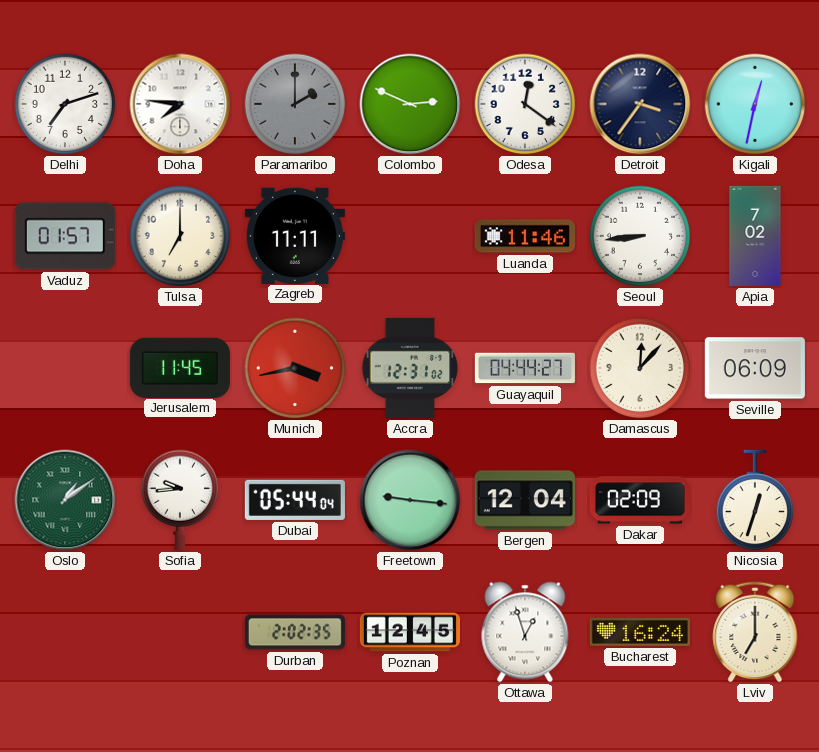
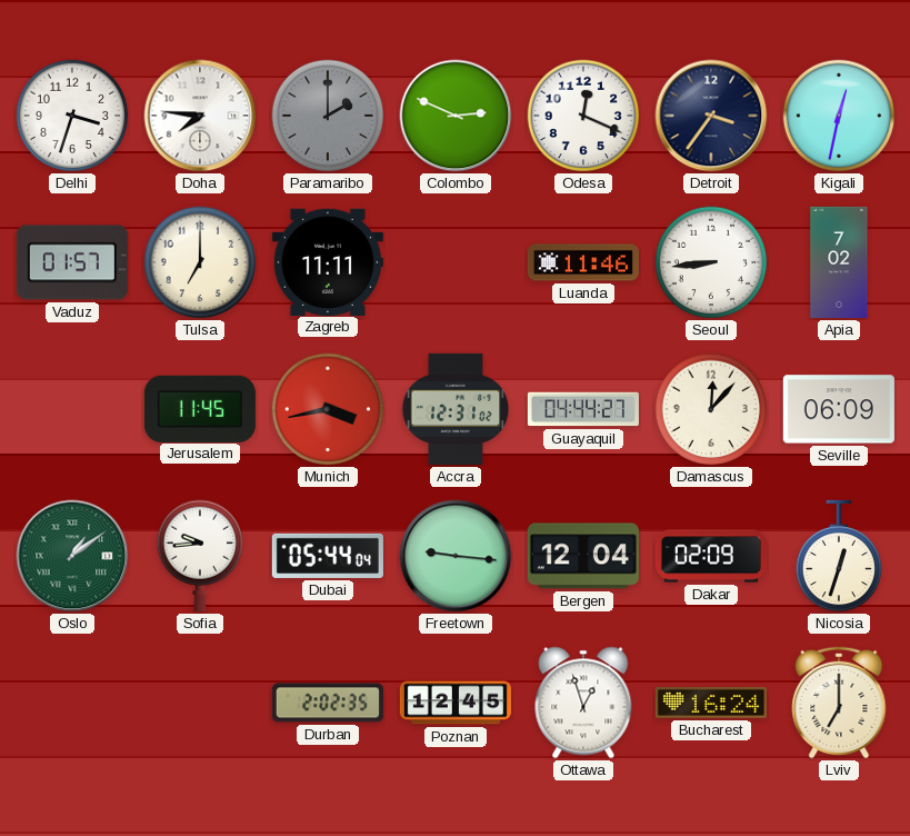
Delhi: 7:12 -> 3:33
Odesa: 12:21 -> 12:19
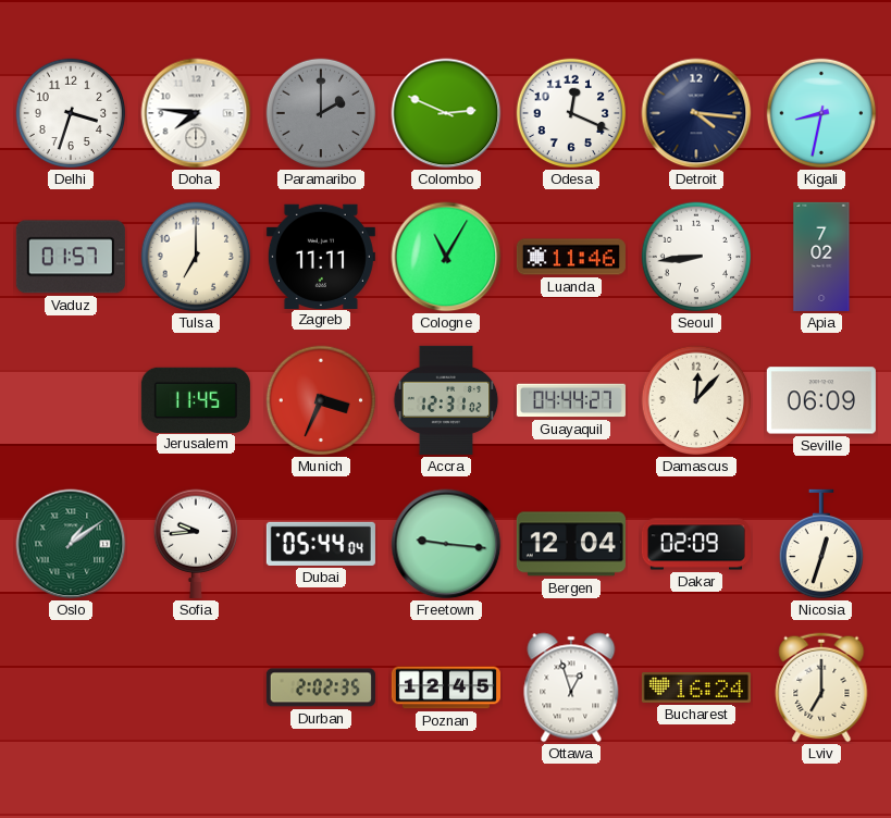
Detroit: 3:36 -> 4:16
Kigali: 12:32 -> 8:32
Cologne: none -> 11:05
Munich: 3:43 -> 3:34
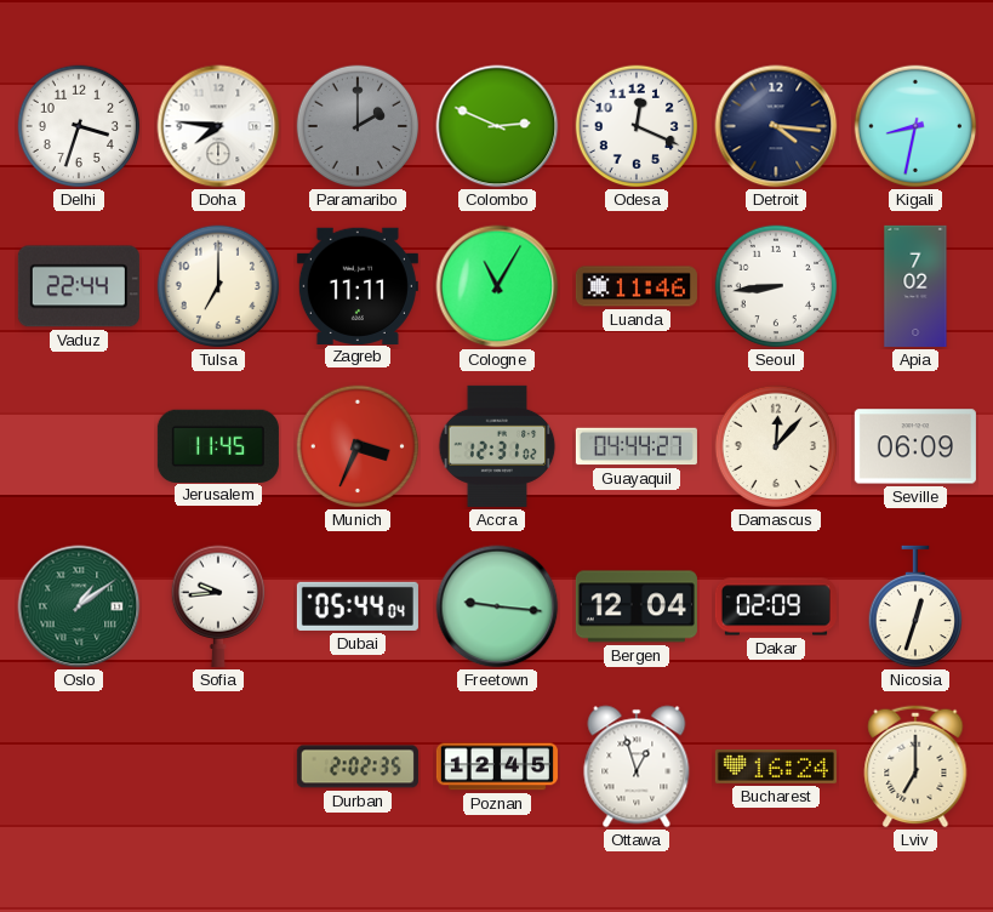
Vaduz: 01:57 -> 22:44
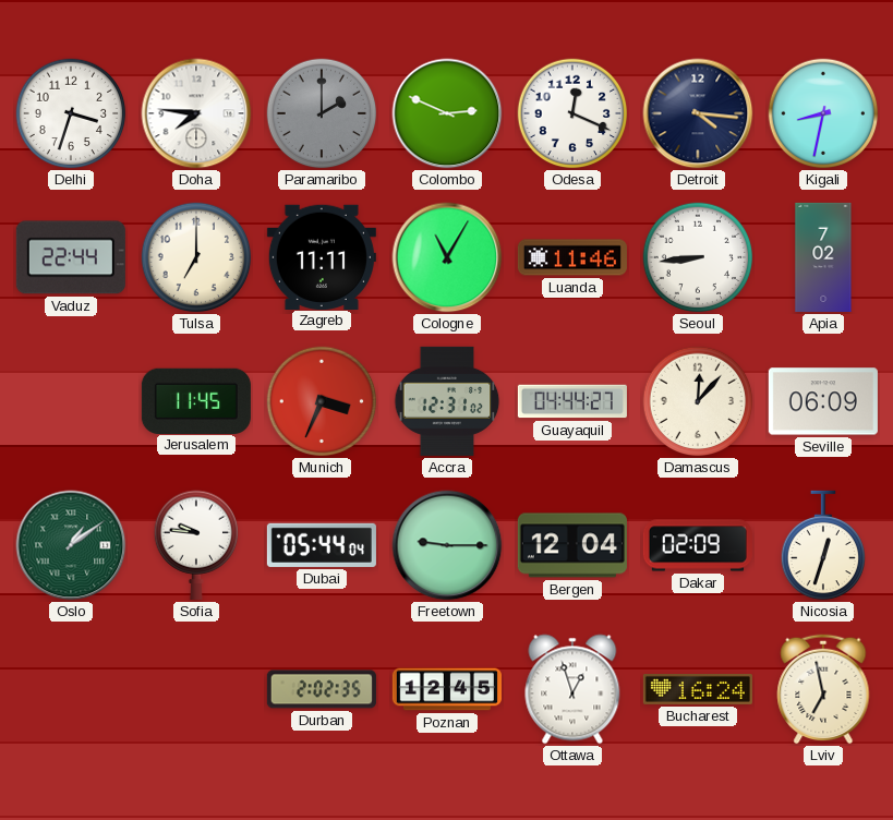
Sofia: 9:44 -> 9:46
Freetown: 9:16 -> 9:15
Lviv: 7:00 -> 6:58
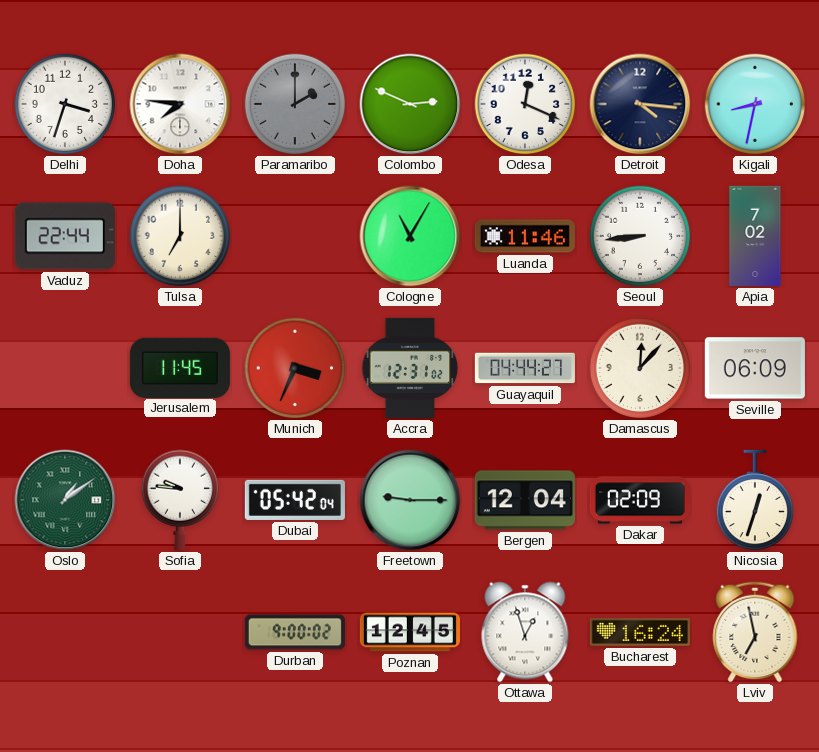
Zagreb: 11:11 -> none
Dubai: 05:44 -> 05:42
Durban: 2:02 -> 9:00
